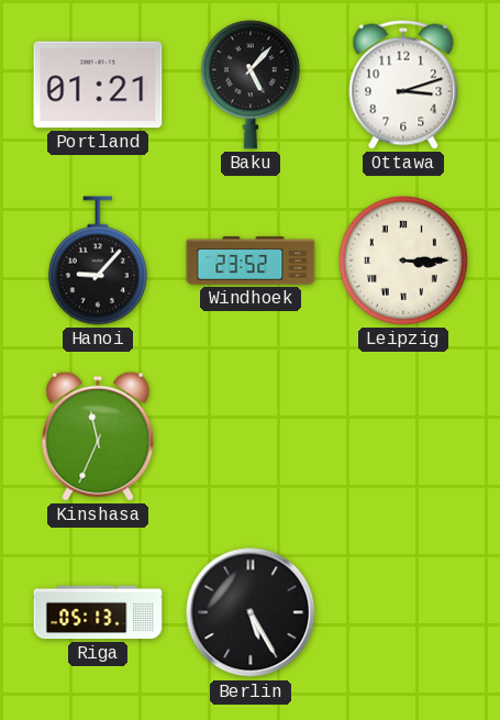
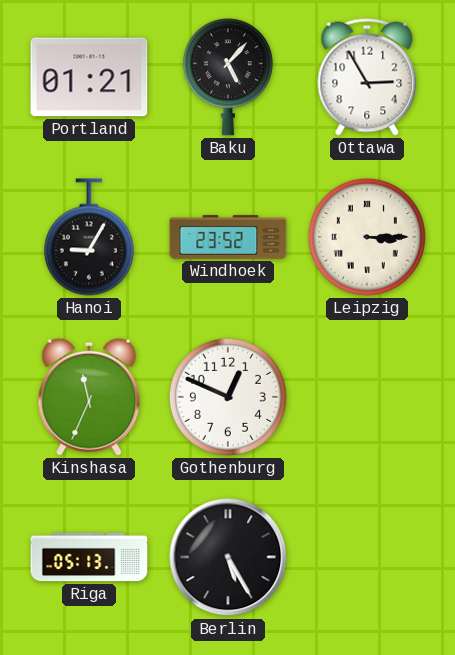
Ottawa: 3:12 -> 2:55
Hanoi: 9:07 -> 9:05
Gothenburg: none -> 12:49
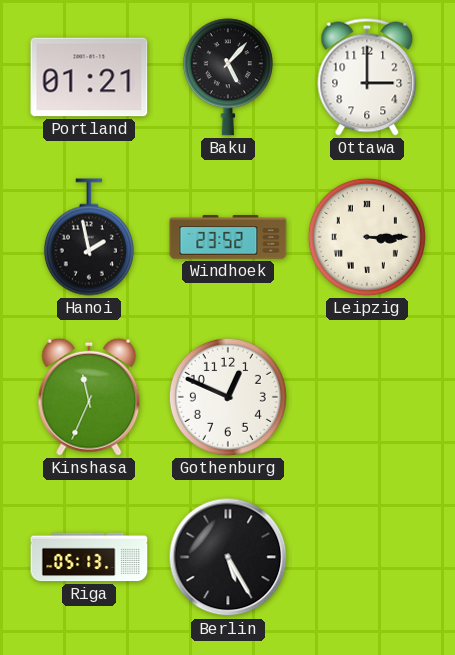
Ottawa: 2:55 -> 3:00
Hanoi: 9:05 -> 1:58
